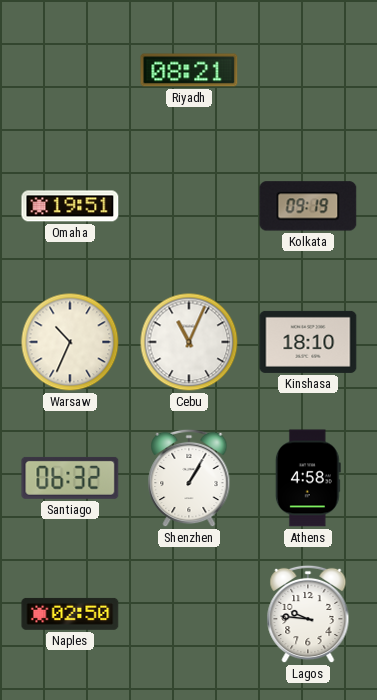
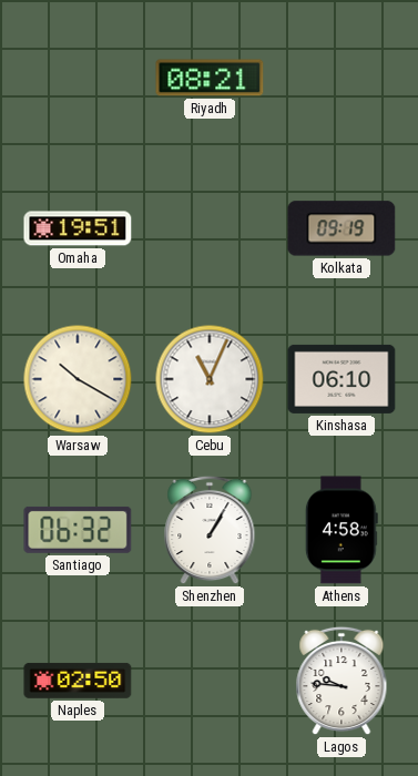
Warsaw: 10:34 -> 10:20
Kinshasa: 18:10 -> 06:10
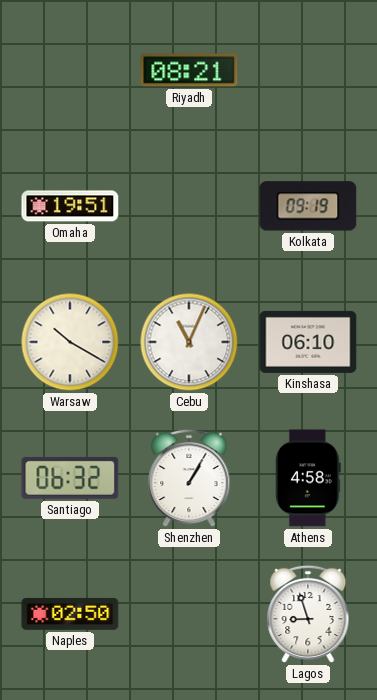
Lagos: 9:46 -> 8:57
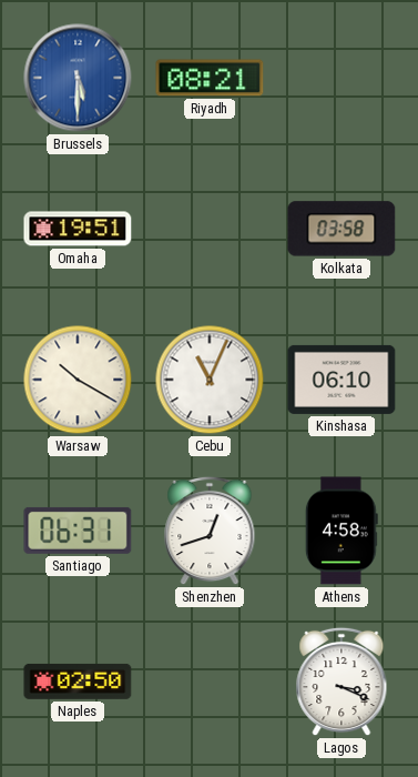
Brussels: none -> 5:30
Kolkata: 09:19 -> 03:58
Santiago: 06:32 -> 06:31
Shenzhen: 1:05 -> 12:42
Lagos: 8:57 -> 3:19
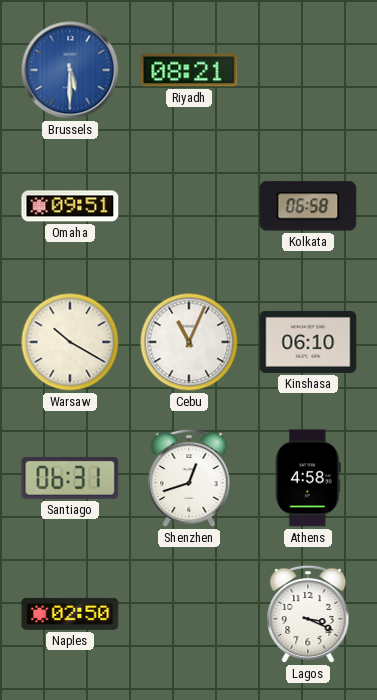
Omaha: 19:51 -> 09:51
Kolkata: 03:58 -> 06:58
